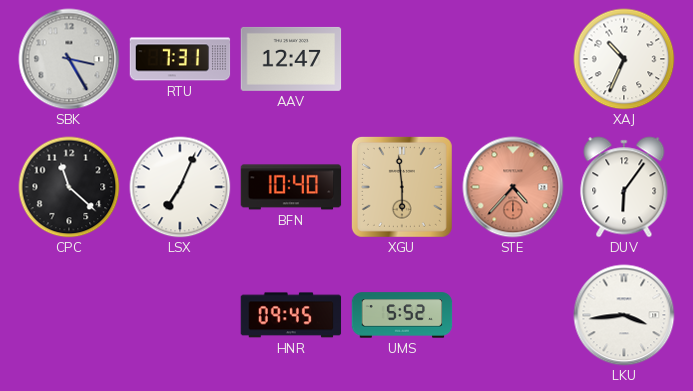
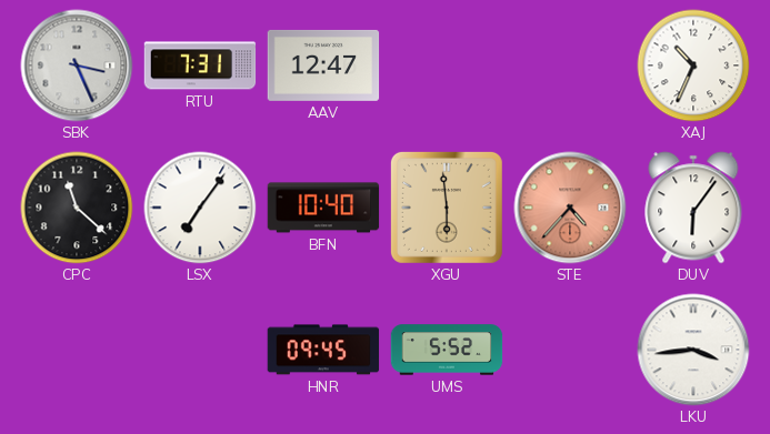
SBK: 3:25 -> 3:26
LSX: 7:04 -> 7:06
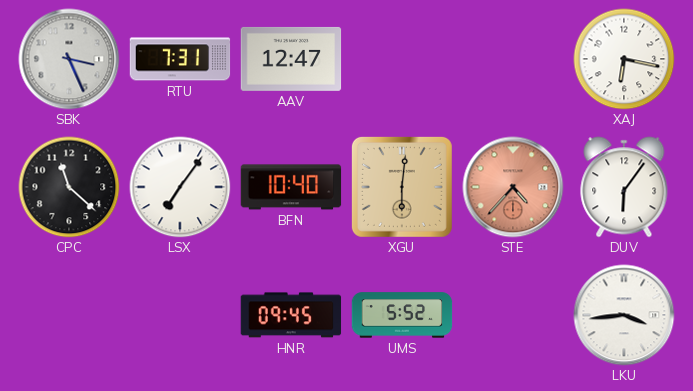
XAJ: 10:34 -> 6:17
XGU: 5:59 -> 6:01
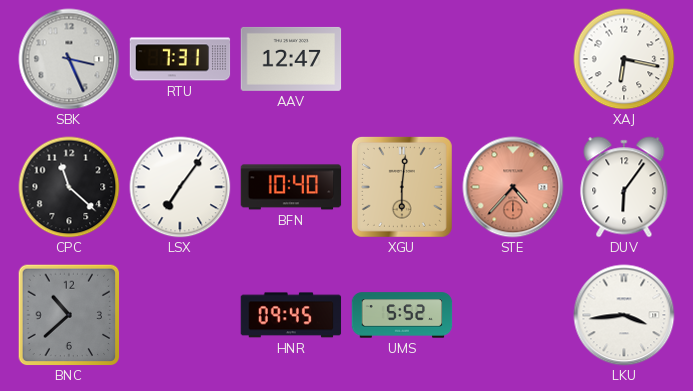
BNC: none -> 10:38
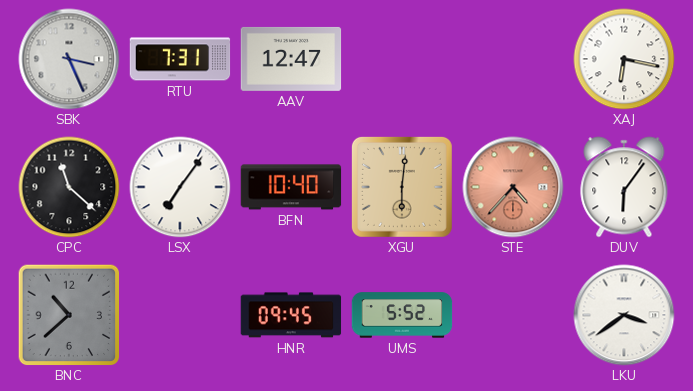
LKU: 3:44 -> 3:39
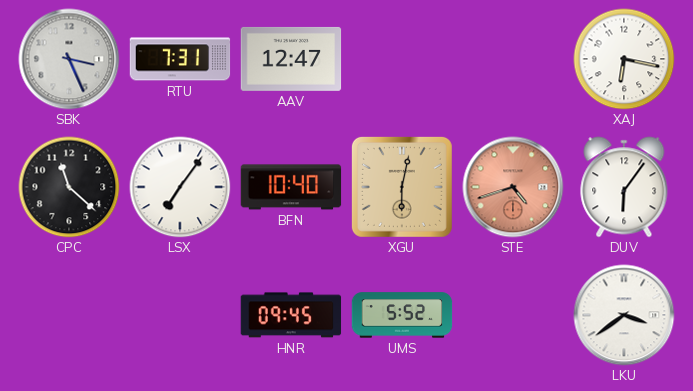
XGU: 6:01 -> 6:02
STE: 4:37 -> 4:42
BNC: 10:38 -> none
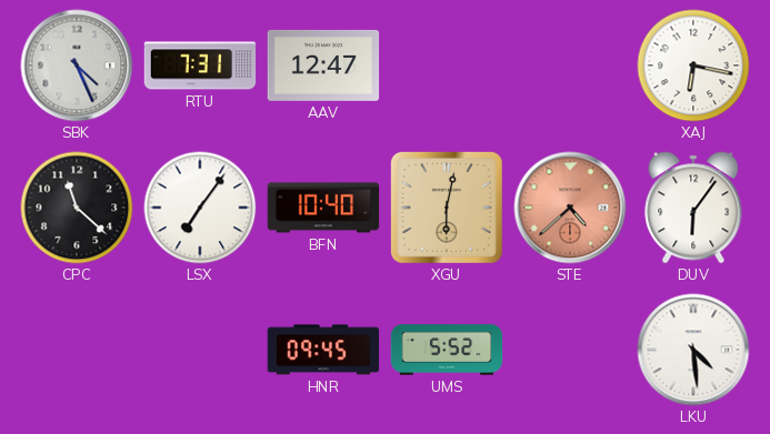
SBK: 3:26 -> 4:26
STE: 4:42 -> 4:38
LKU: 3:39 -> 4:29
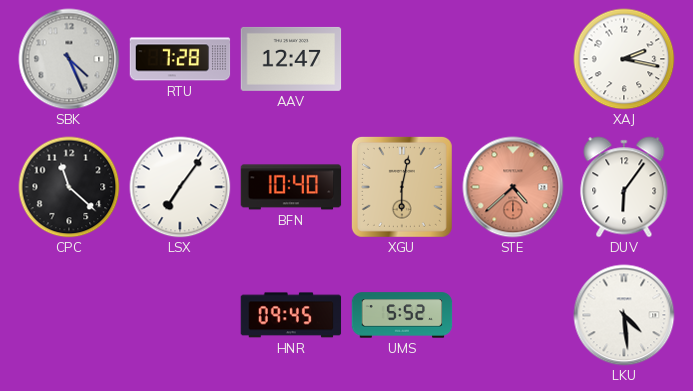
RTU: 7:31 -> 7:28
XAJ: 6:17 -> 2:17
